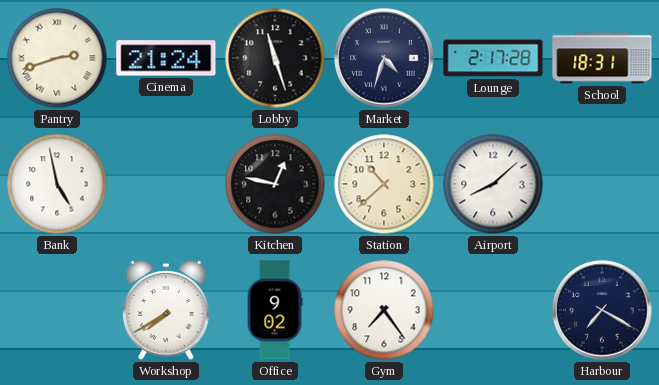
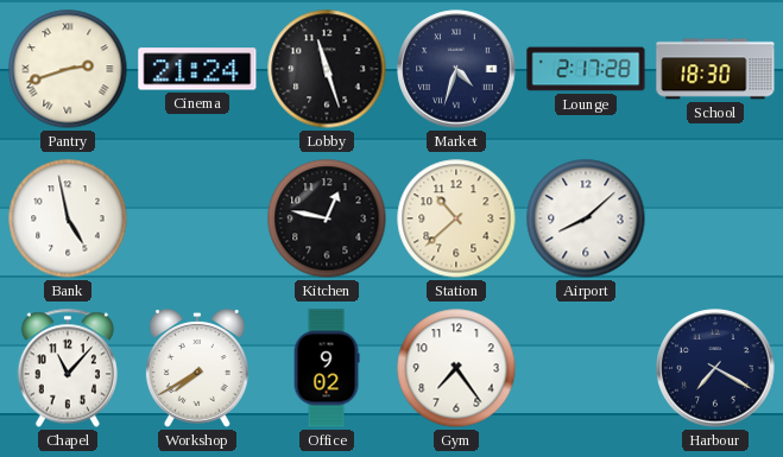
School: 18:31 -> 18:30
Chapel: none -> 11:07
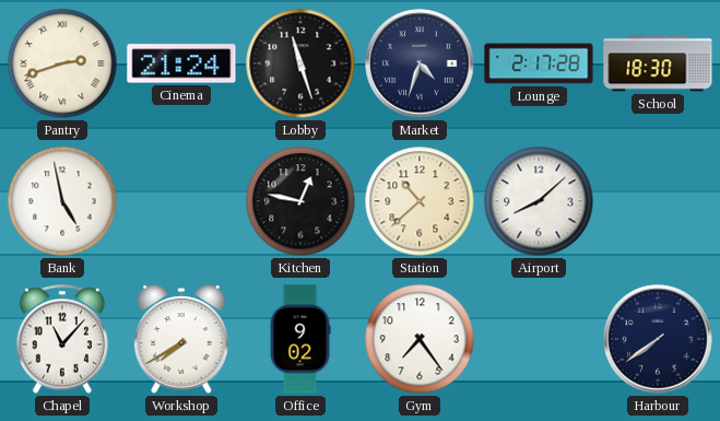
Harbour: 7:20 -> 7:39
